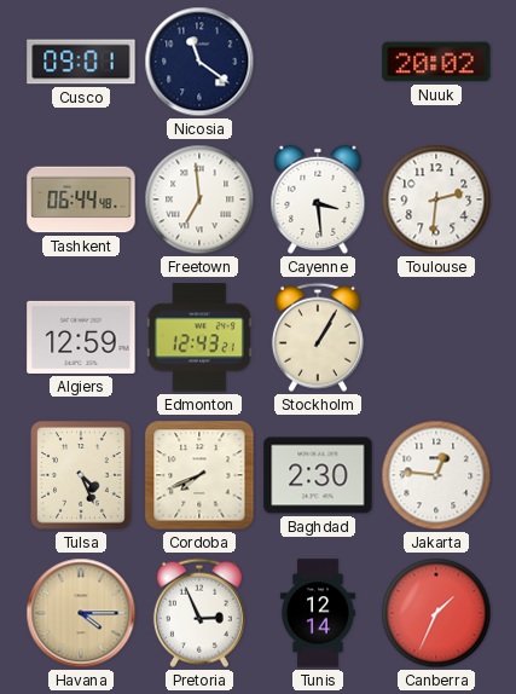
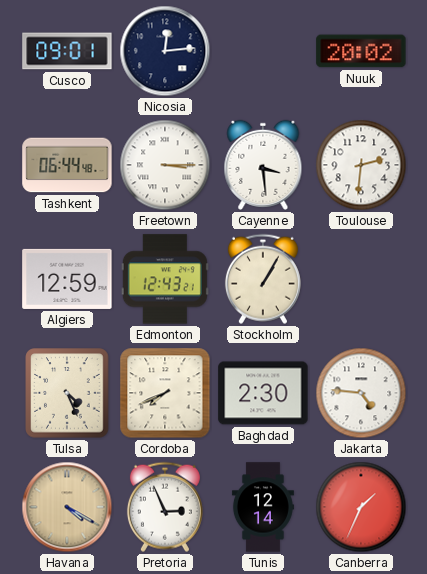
Nicosia: 11:21 -> 12:14
Freetown: 6:59 -> 3:15
Jakarta: 12:46 -> 4:46
Havana: 4:15 -> 4:20
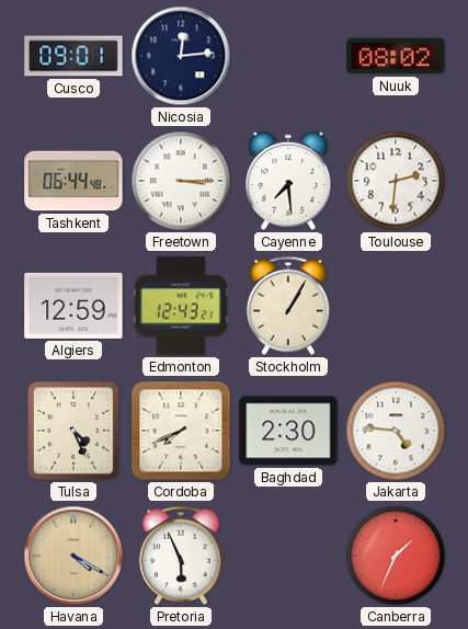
Nuuk: 20:02 -> 08:02
Cayenne: 3:29 -> 7:29
Pretoria: 2:56 -> 5:56
Tunis: 12:14 -> none
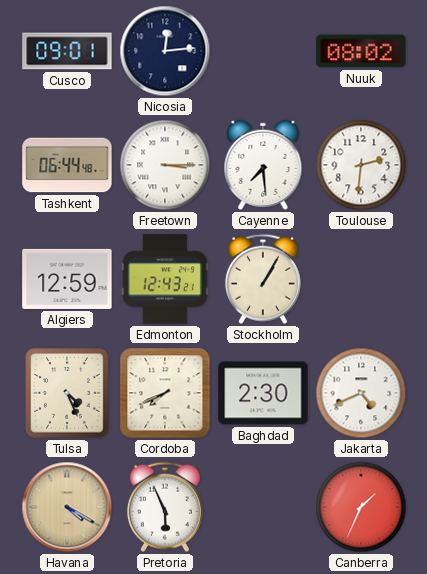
Jakarta: 4:46 -> 4:41
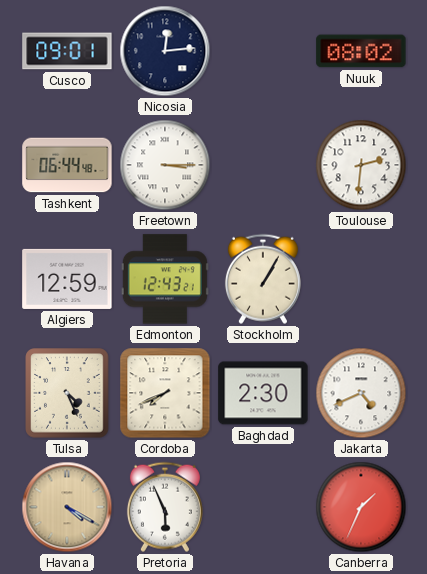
Cayenne: 7:29 -> none
